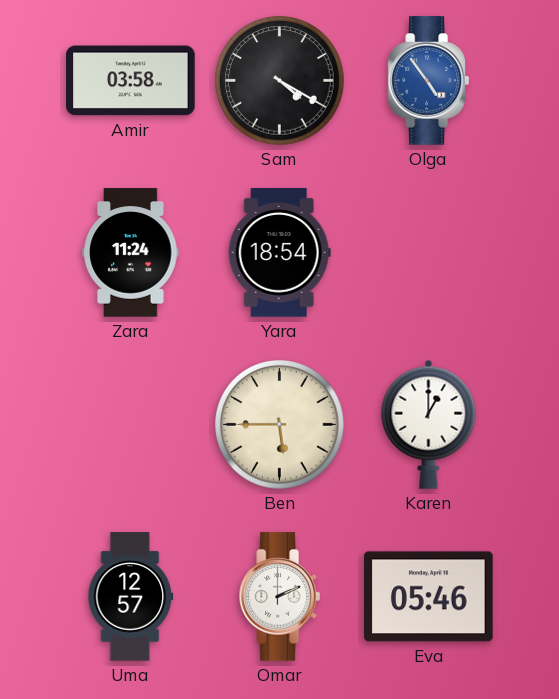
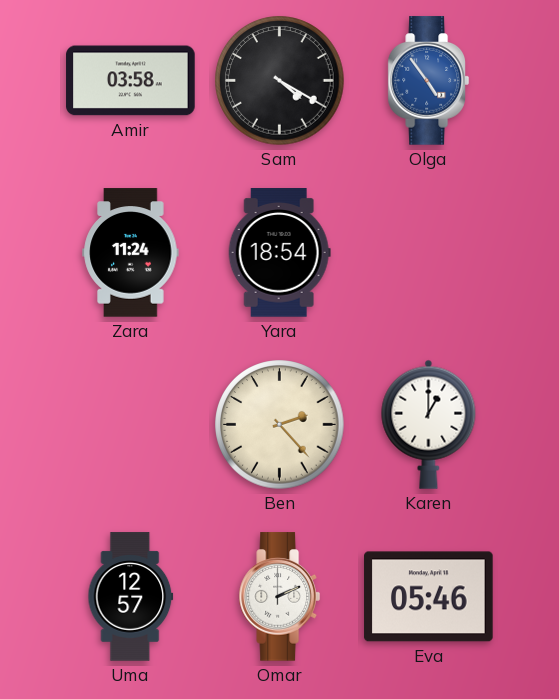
Ben: 5:45 -> 2:23
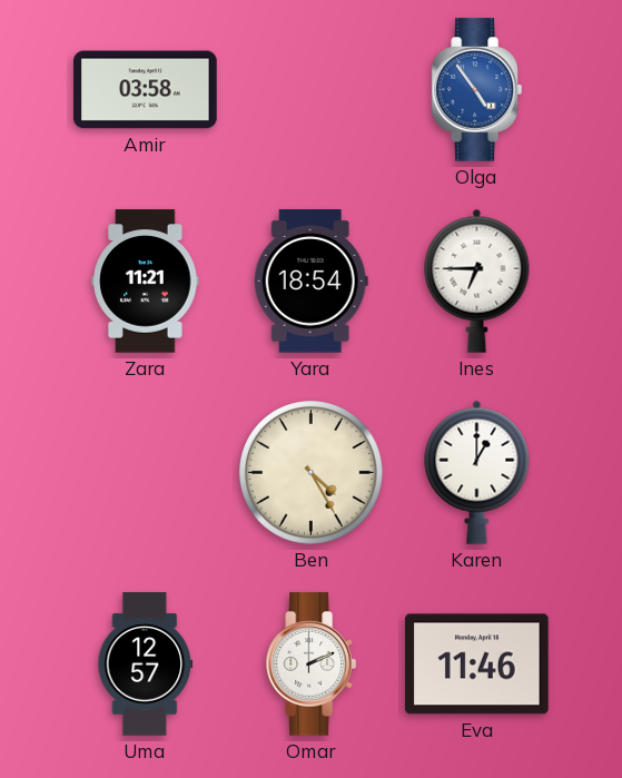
Sam: 4:20 -> none
Zara: 11:24 -> 11:21
Ines: none -> 6:45
Ben: 2:23 -> 4:25
Eva: 05:46 -> 11:46
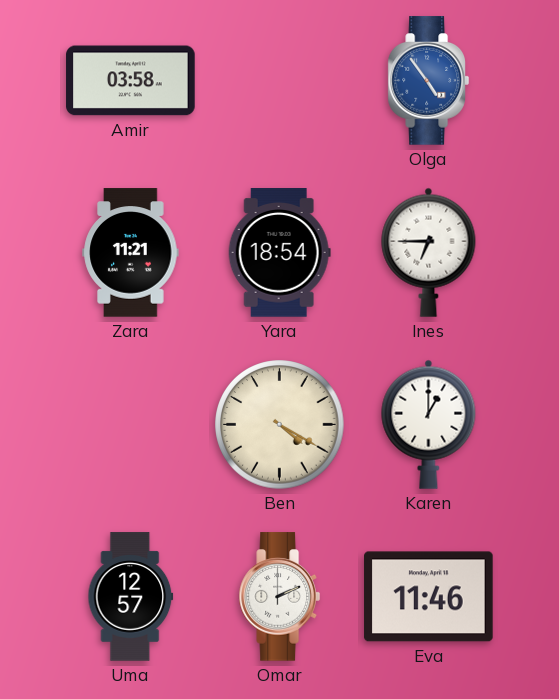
Ben: 4:25 -> 4:20
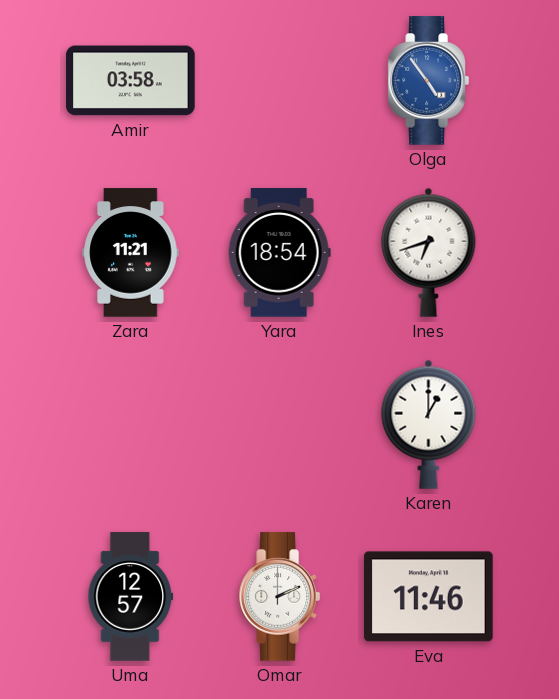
Ines: 6:45 -> 6:42
Ben: 4:20 -> none
